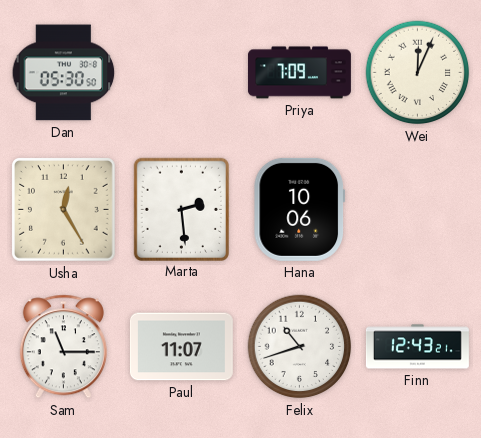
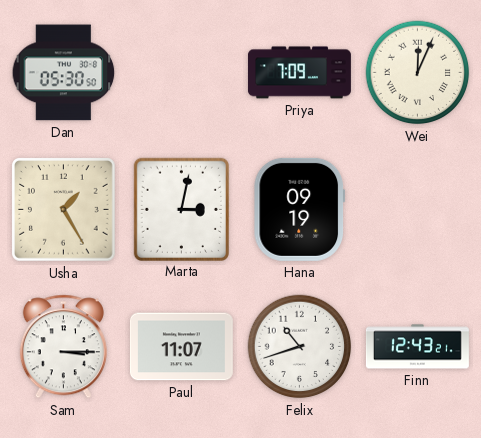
Usha: 12:25 -> 1:25
Marta: 2:29 -> 3:02
Hana: 10:06 -> 09:19
Sam: 11:15 -> 3:15
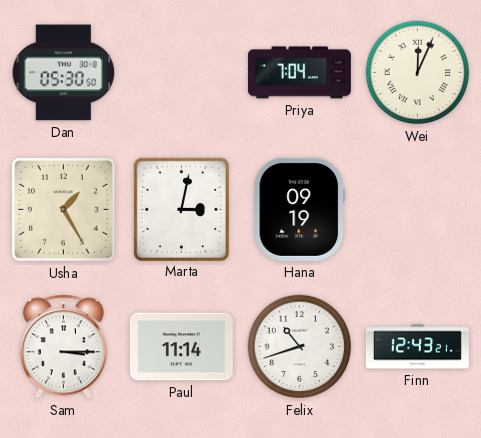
Priya: 7:09 -> 7:04
Paul: 11:07 -> 11:14
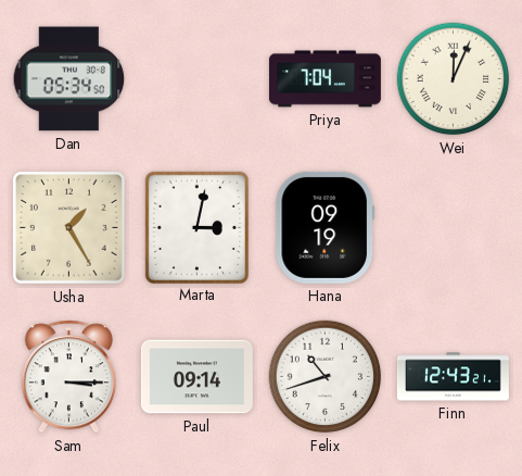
Dan: 05:30 -> 05:34
Paul: 11:14 -> 09:14
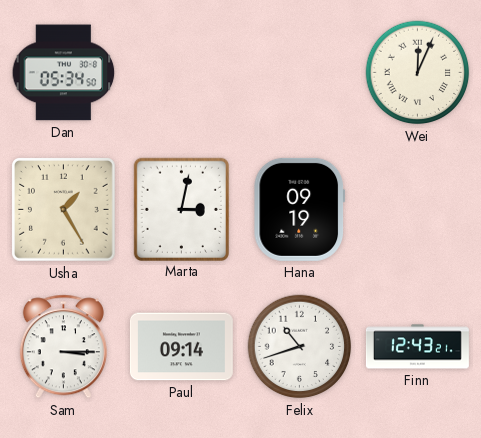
Priya: 7:04 -> none
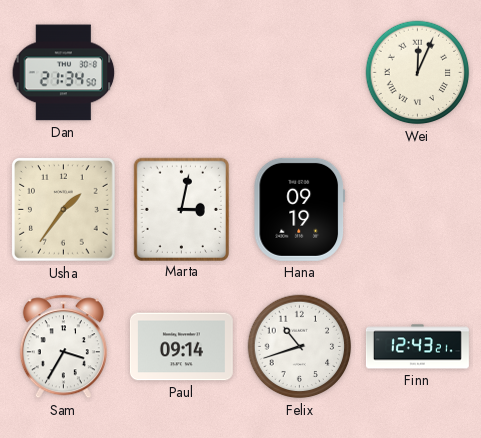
Dan: 05:34 -> 21:34
Usha: 1:25 -> 1:36
Sam: 3:15 -> 3:35
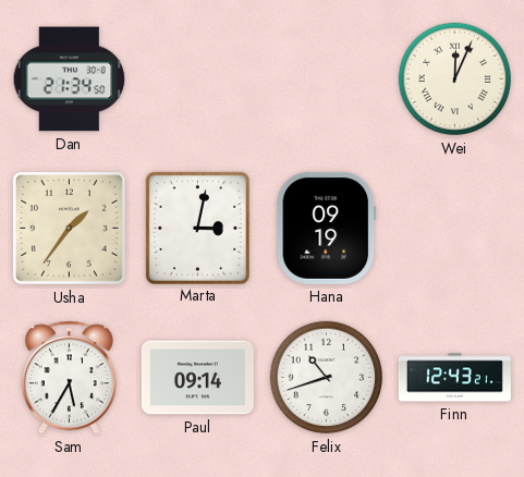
Sam: 3:35 -> 5:35
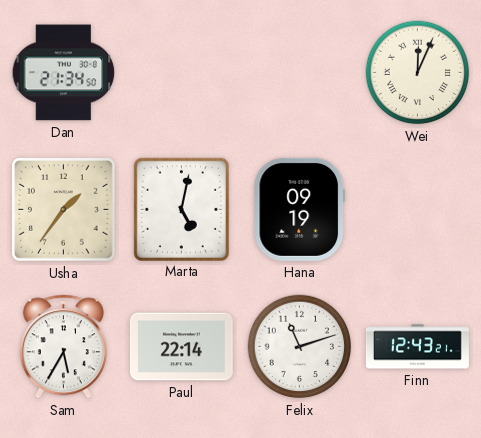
Marta: 3:02 -> 5:02
Paul: 09:14 -> 22:14
Felix: 10:42 -> 11:12
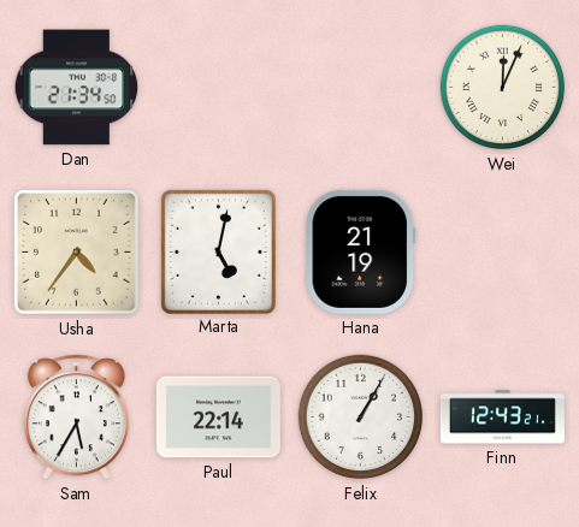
Usha: 1:36 -> 4:36
Hana: 09:19 -> 21:19
Felix: 11:12 -> 1:05
